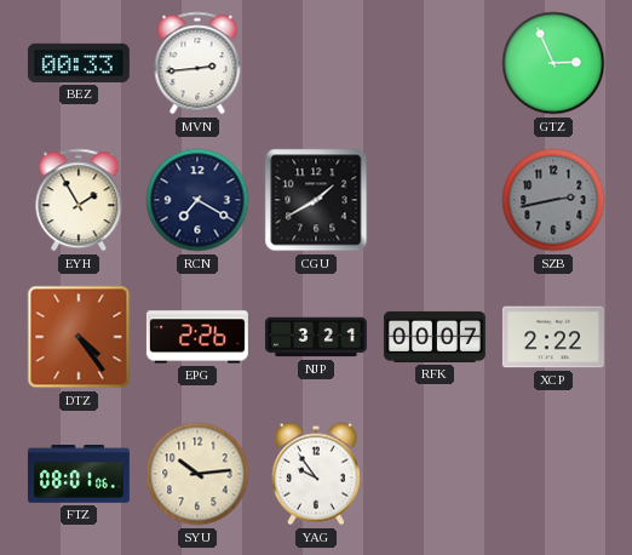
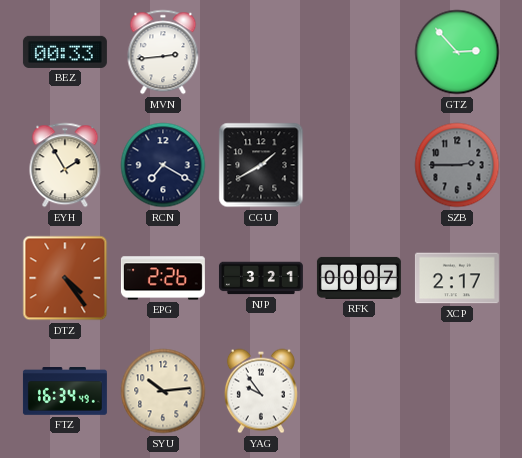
GTZ: 2:56 -> 2:53
SZB: 2:43 -> 2:45
XCP: 2:22 -> 2:17
FTZ: 08:01 -> 16:34
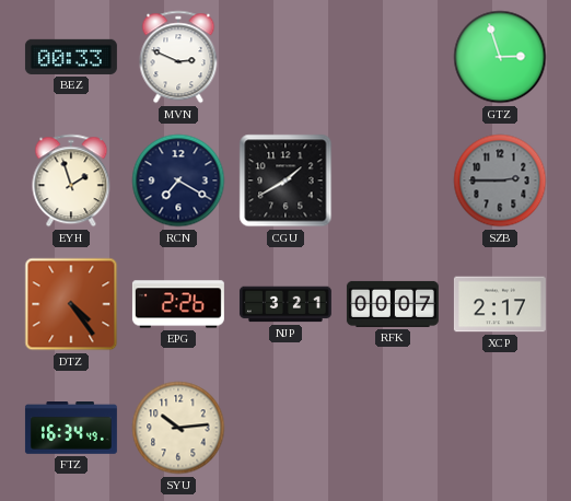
MVN: 2:44 -> 2:49
GTZ: 2:53 -> 2:57
EYH: 1:55 -> 1:57
YAG: 9:54 -> none
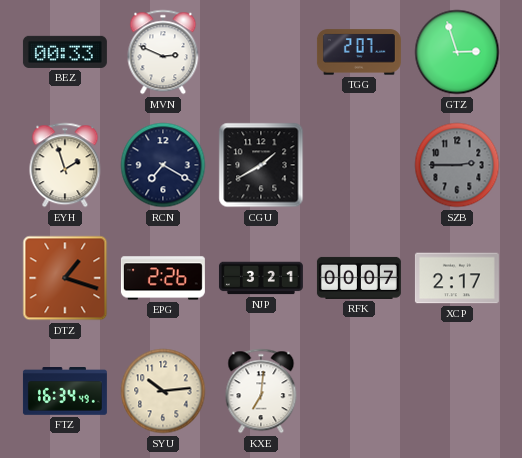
TGG: none -> 2:07
DTZ: 4:24 -> 1:18
KXE: none -> 7:01
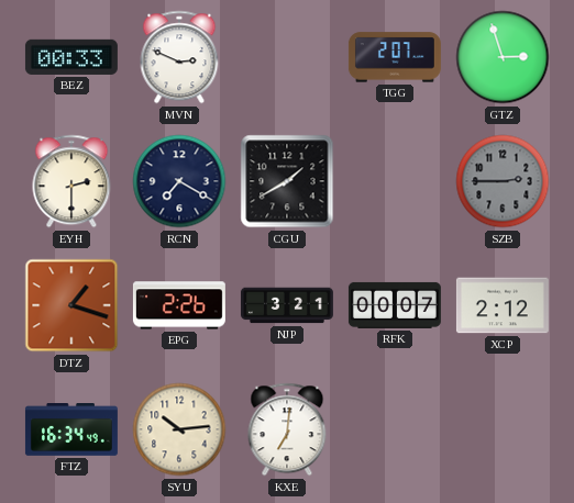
EYH: 1:57 -> 2:30
XCP: 2:17 -> 2:12
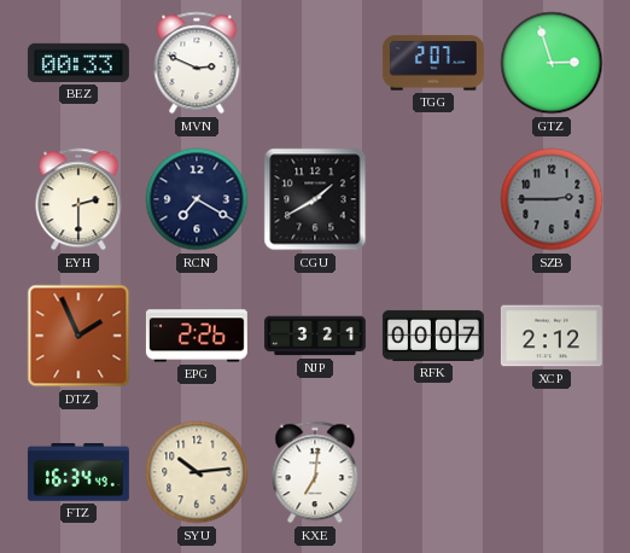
DTZ: 1:18 -> 1:56
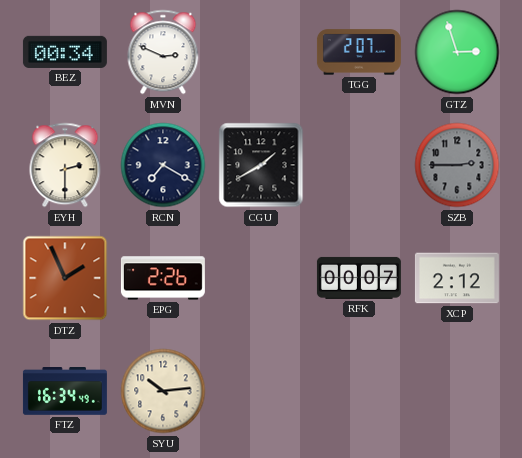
BEZ: 00:33 -> 00:34
NJP: 3:21 -> none
KXE: 7:01 -> none
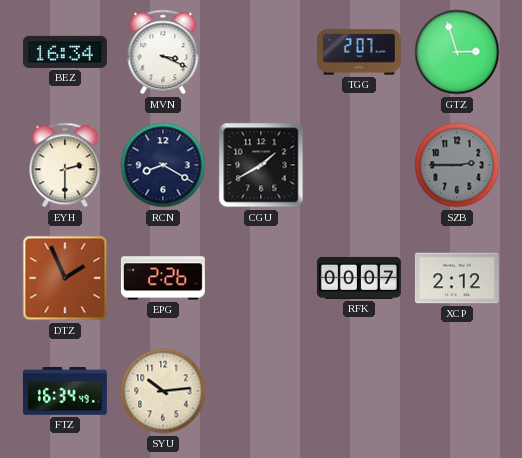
BEZ: 00:34 -> 16:34
MVN: 2:49 -> 3:19
RCN: 7:20 -> 8:20
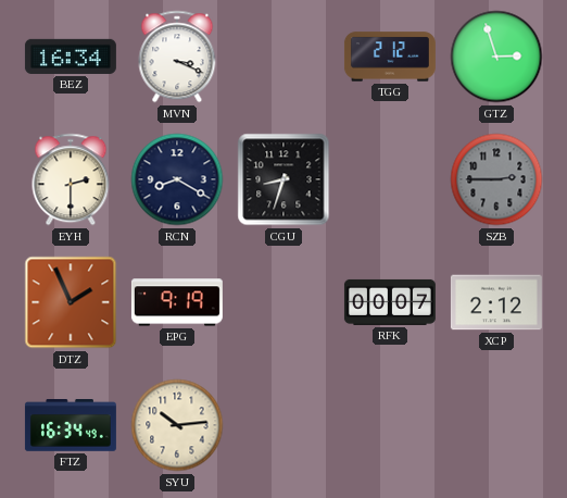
TGG: 2:07 -> 2:12
CGU: 1:40 -> 8:33
EPG: 2:26 -> 9:19
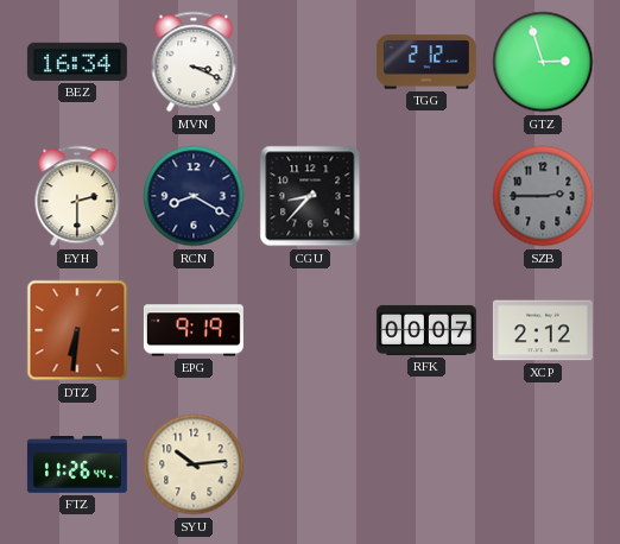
CGU: 8:33 -> 8:37
DTZ: 1:56 -> 6:31
FTZ: 16:34 -> 11:26
